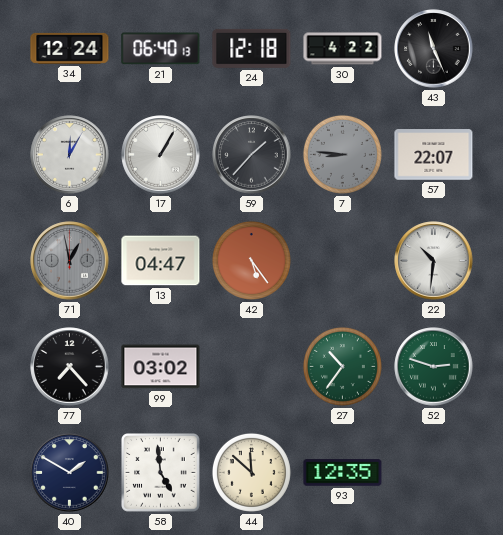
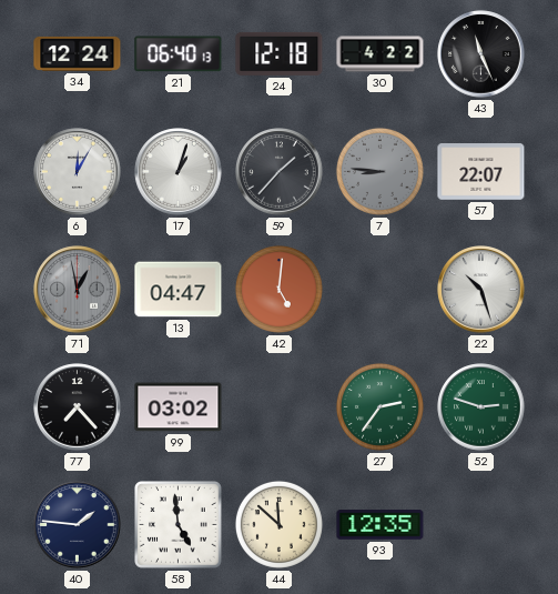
17: 1:05 -> 1:03
42: 5:24 -> 5:01
22: 10:31 -> 10:27
27: 10:36 -> 2:36
40: 1:50 -> 1:46
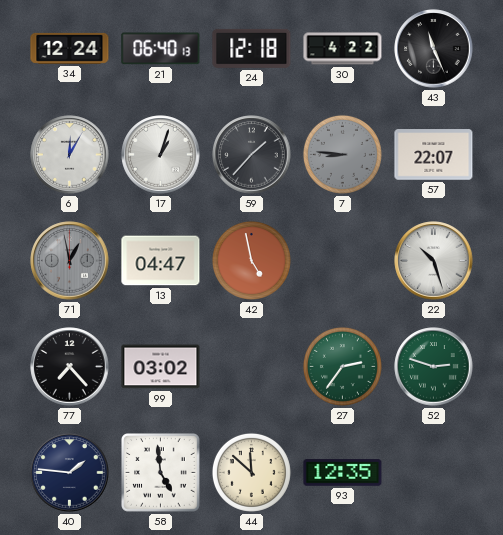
42: 5:01 -> 4:58
